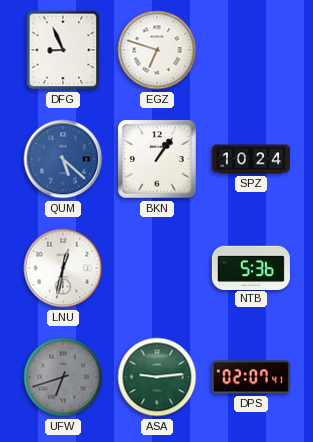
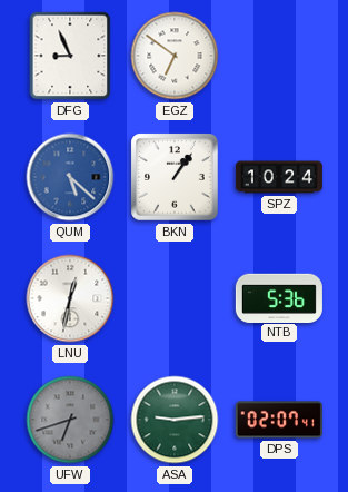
EGZ: 6:48 -> 6:51
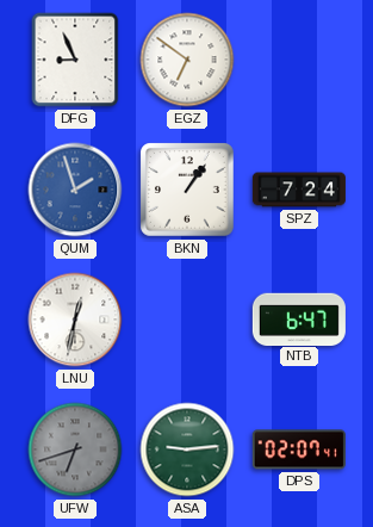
QUM: 5:22 -> 1:57
SPZ: 10:24 -> 7:24
NTB: 5:36 -> 6:47
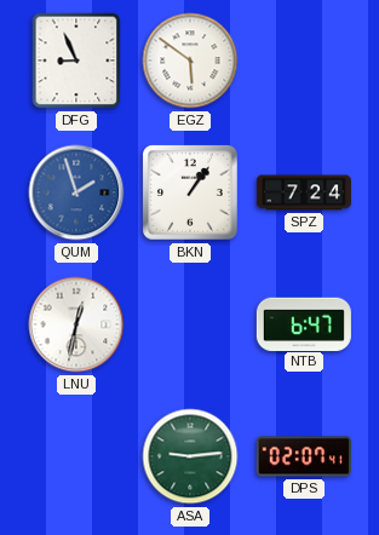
EGZ: 6:51 -> 5:51
UFW: 6:42 -> none
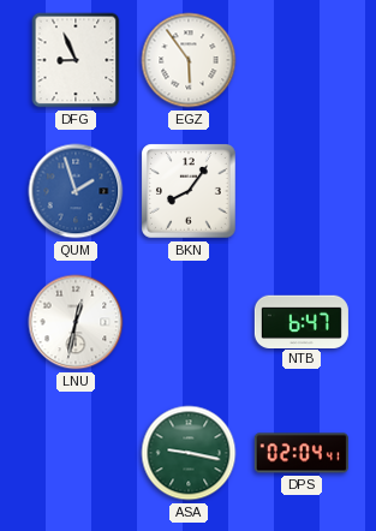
EGZ: 5:51 -> 5:54
BKN: 1:06 -> 8:06
SPZ: 7:24 -> none
ASA: 9:14 -> 9:17
DPS: 02:07 -> 02:04
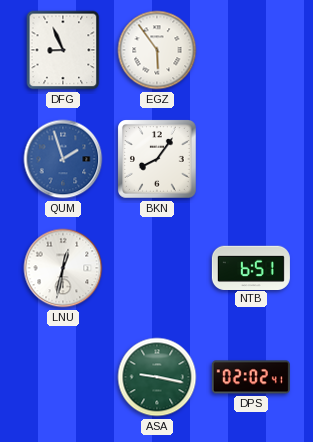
NTB: 6:47 -> 6:51
DPS: 02:04 -> 02:02
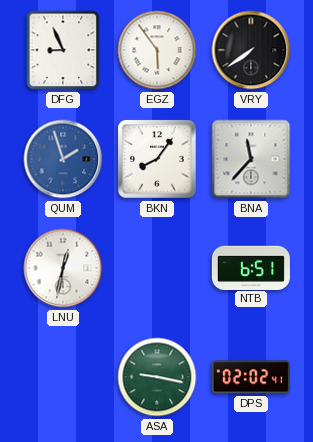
VRY: none -> 7:39
BNA: none -> 11:37
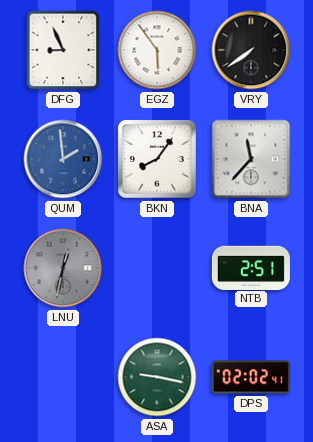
QUM: 1:57 -> 1:59
LNU dial: white -> grey
NTB: 6:51 -> 2:51
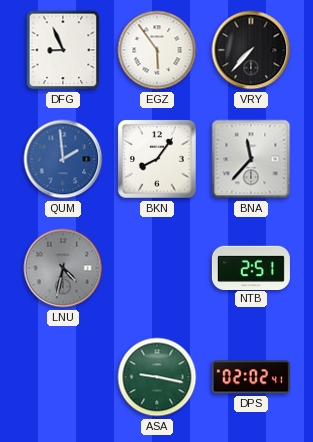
VRY: 7:39 -> 7:37
LNU: 12:32 -> 4:32
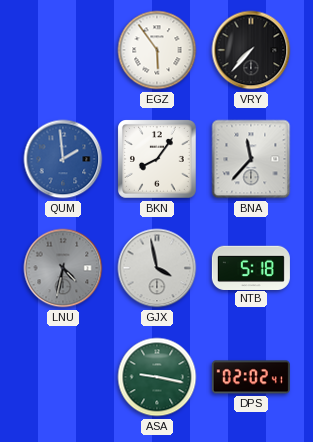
DFG: 8:56 -> none
GJX: none -> 3:58
NTB: 2:51 -> 5:18
